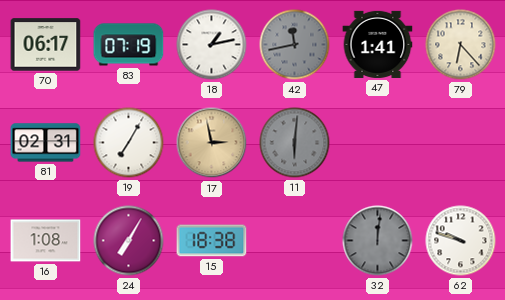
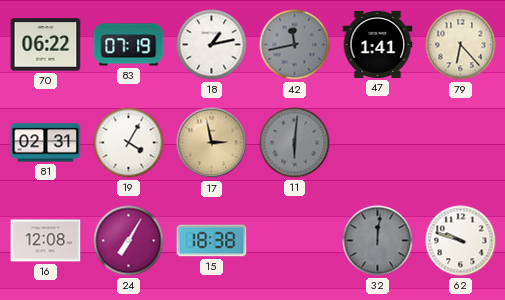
70: 06:17 -> 06:22
19: 7:05 -> 4:05
16: 1:08 -> 12:08
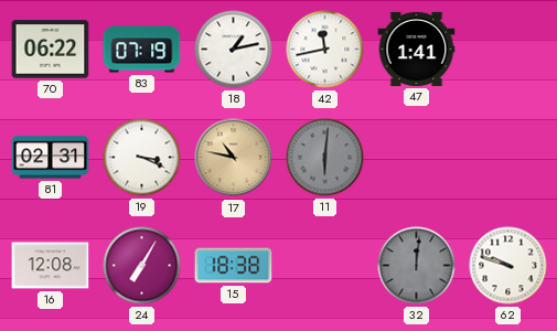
42 dial: grey -> white
79: 6:23 -> none
19: 4:05 -> 3:19
17: 2:58 -> 10:47
